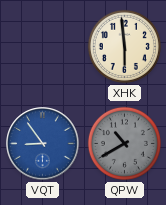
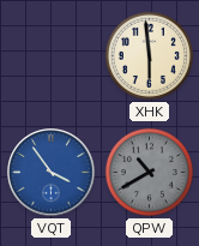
VQT: 8:54 -> 3:54
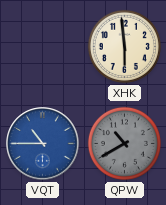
VQT: 3:54 -> 10:45
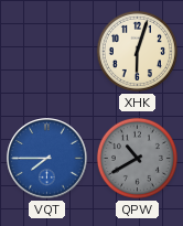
XHK: 5:59 -> 6:03
VQT: 10:45 -> 7:45
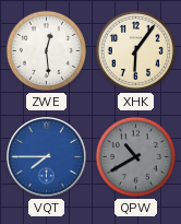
ZWE: none -> 12:29
XHK: 6:03 -> 6:06
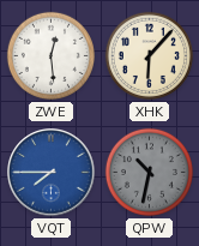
XHK: 6:06 -> 6:07
QPW: 10:40 -> 10:32
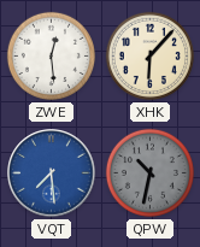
VQT: 7:45 -> 7:29
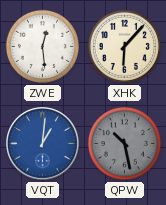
VQT: 7:29 -> 1:01
QPW: 10:32 -> 10:28
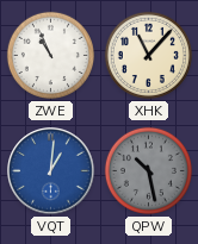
ZWE: 12:29 -> 10:56
XHK: 6:07 -> 11:07
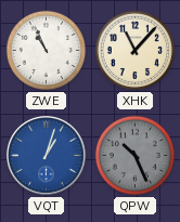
VQT: 1:01 -> 1:03
QPW: 10:28 -> 10:26
